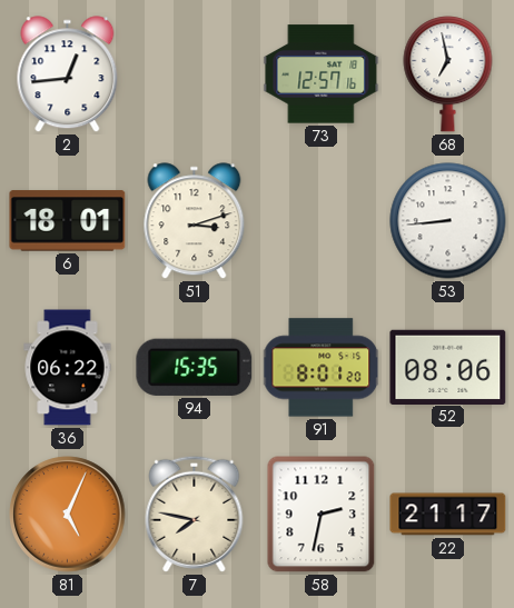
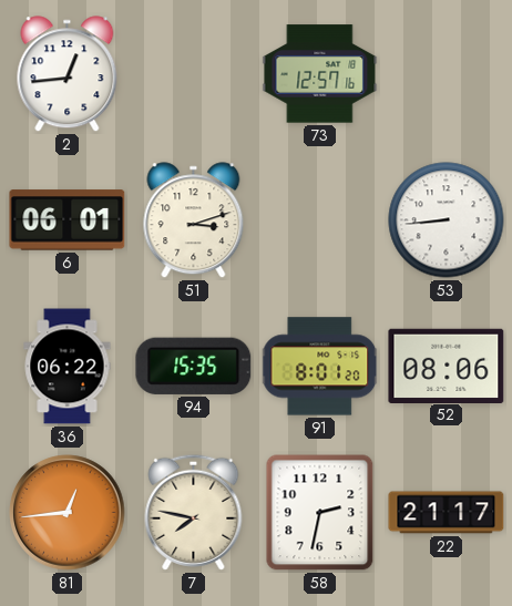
68: 6:58 -> none
6: 18:01 -> 06:01
81: 5:04 -> 12:44
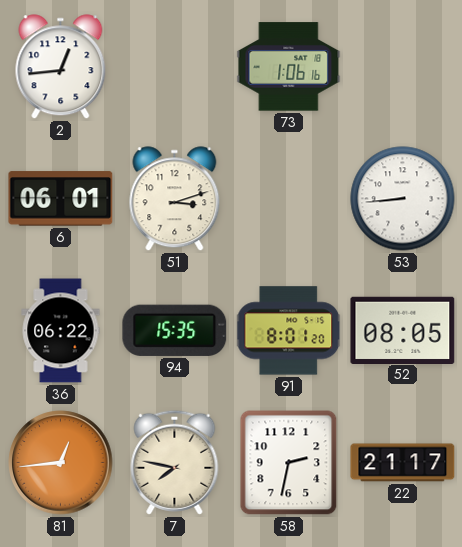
73: 12:57 -> 1:06
52: 08:06 -> 08:05
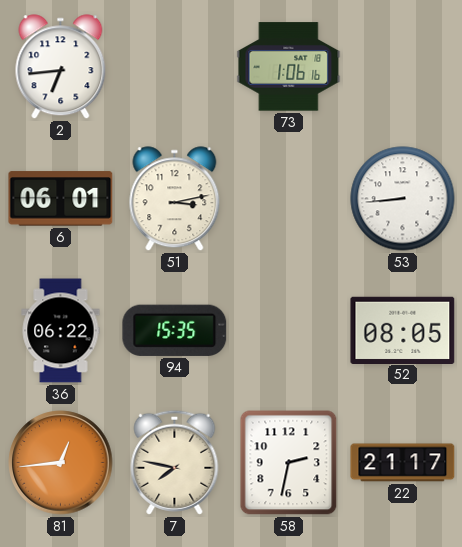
2: 12:44 -> 6:44
51: 3:12 -> 3:13
91: 8:01 -> none
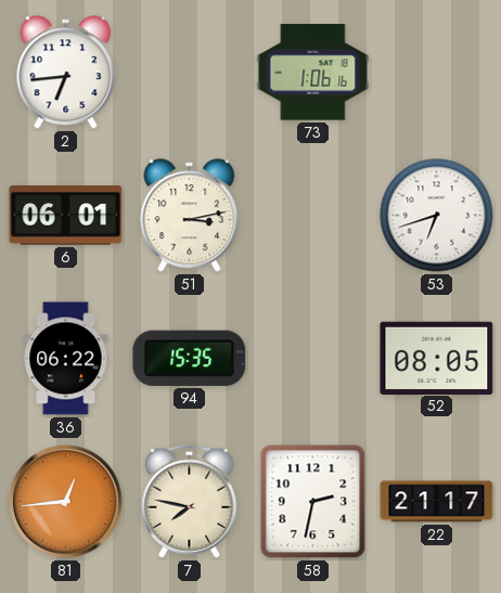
53: 8:44 -> 6:42
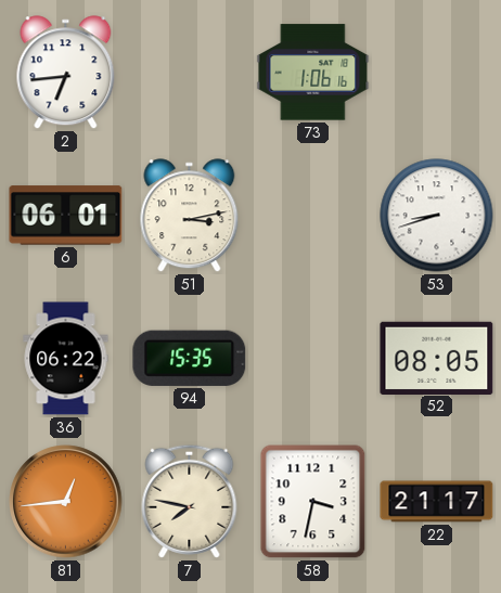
53: 6:42 -> 8:42
58: 2:32 -> 3:32
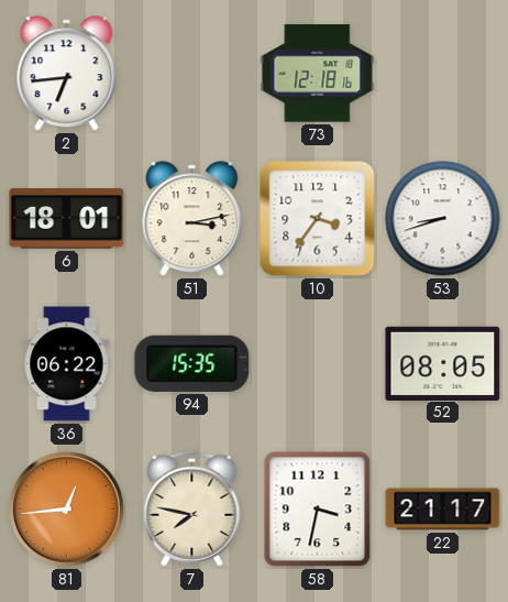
73: 1:06 -> 12:18
6: 06:01 -> 18:01
10: none -> 3:36
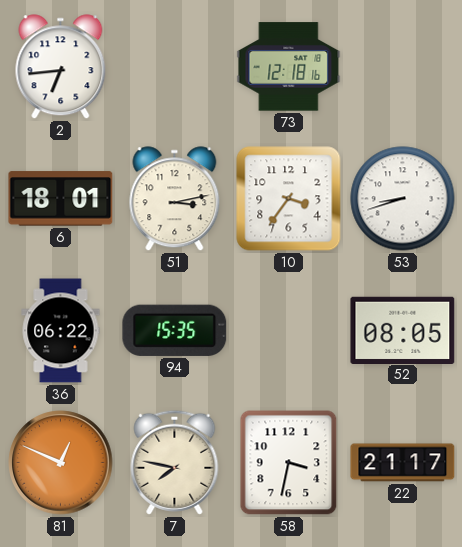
81: 12:44 -> 12:49
